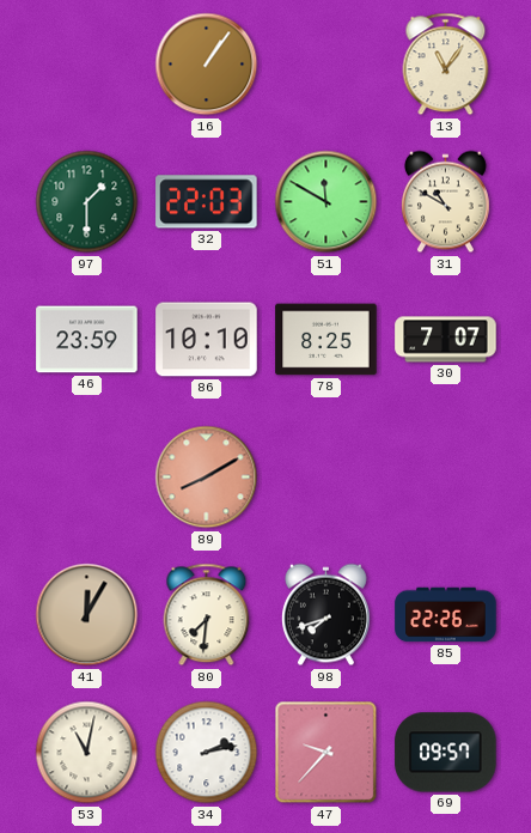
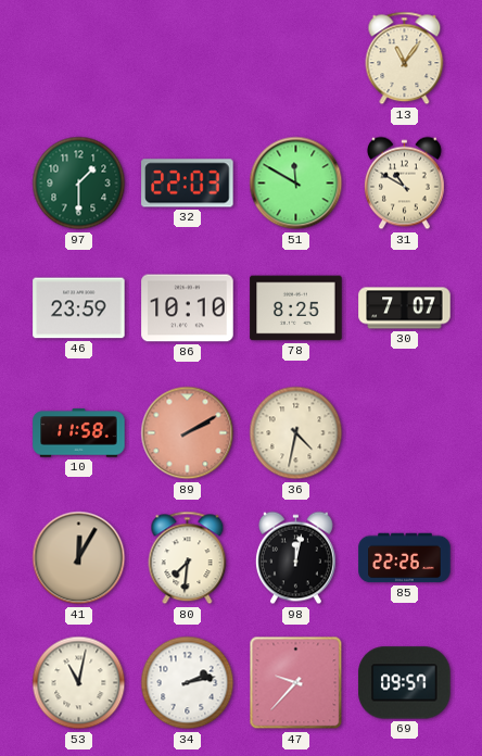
16: 1:06 -> none
10: none -> 11:58
89: 8:10 -> 2:10
36: none -> 4:32
98: 7:42 -> 12:02
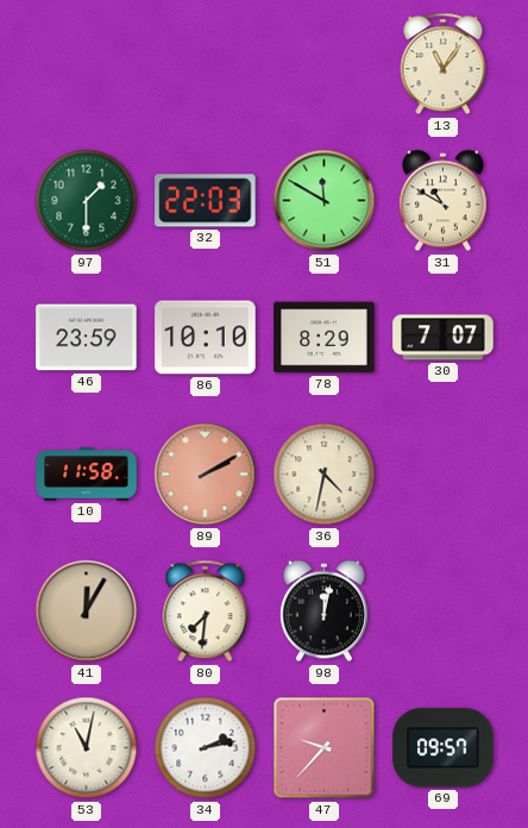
78: 8:25 -> 8:29
85: 22:26 -> none
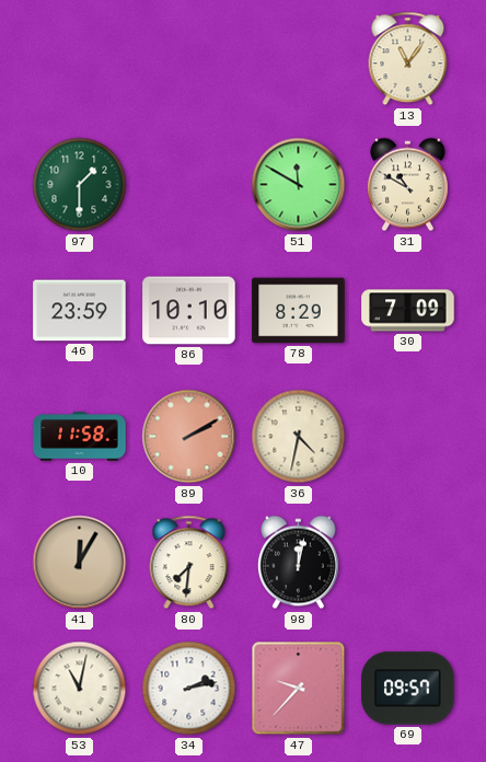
32: 22:03 -> none
30: 7:07 -> 7:09
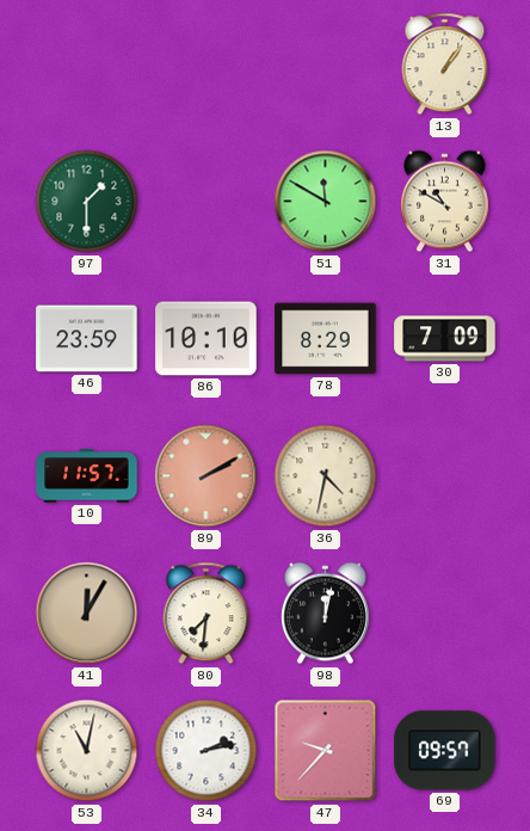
13: 11:06 -> 1:06
10: 11:58 -> 11:57
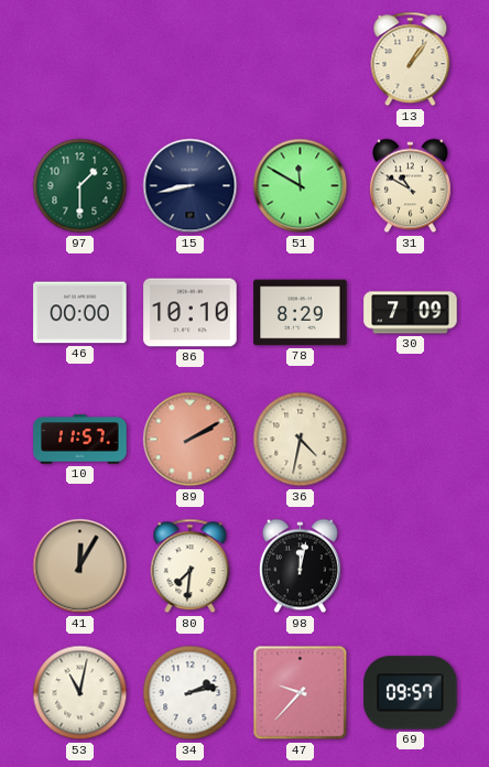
15: none -> 8:43
46: 23:59 -> 00:00
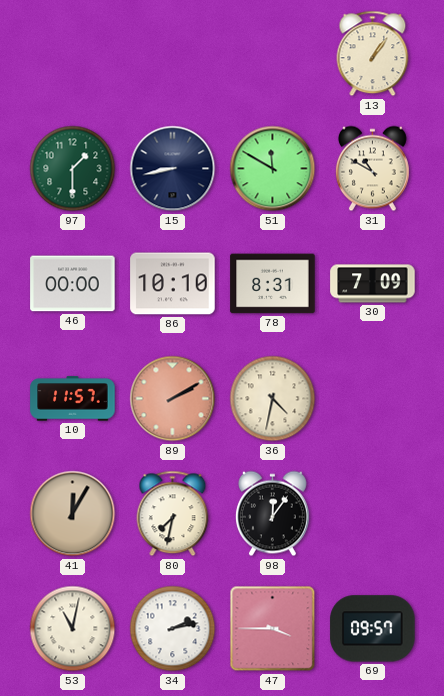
78: 8:29 -> 8:31
80: 7:31 -> 7:32
98: 12:02 -> 12:06
47: 9:37 -> 3:45
